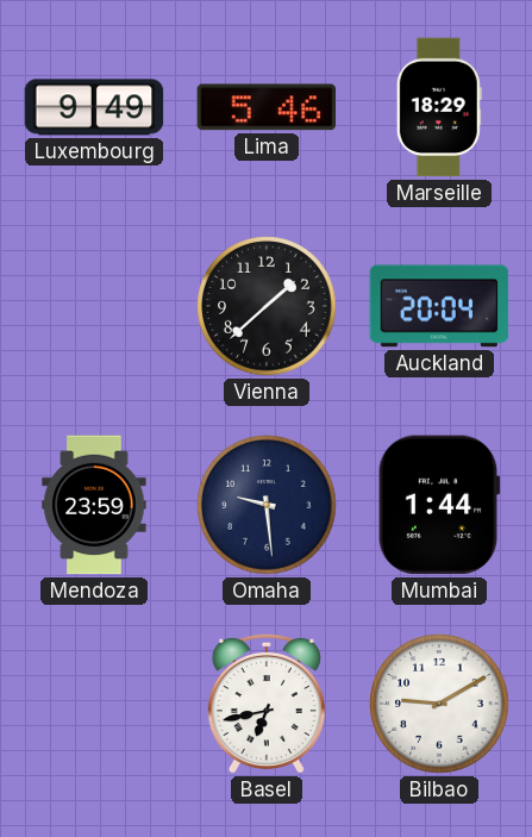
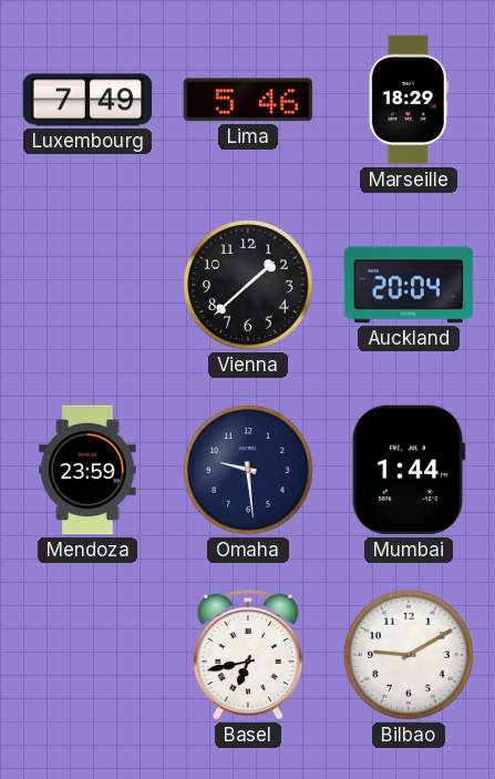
Luxembourg: 9:49 -> 7:49
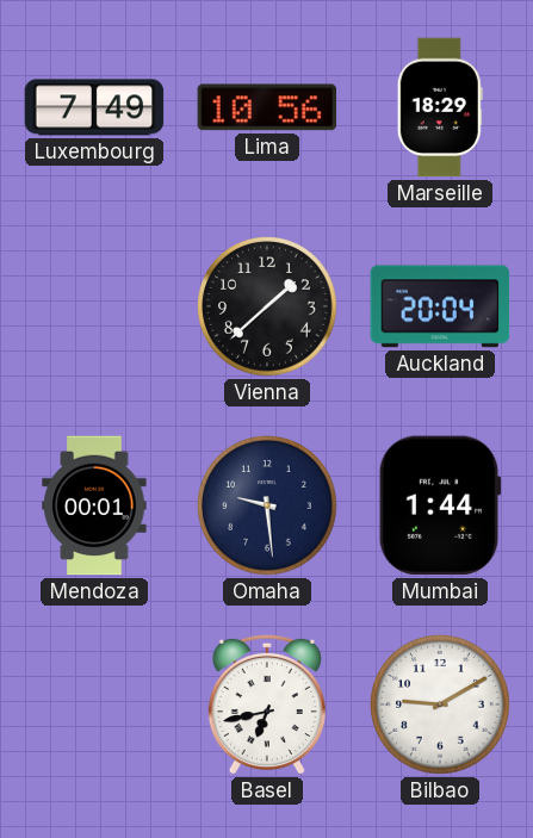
Lima: 5:46 -> 10:56
Mendoza: 23:59 -> 00:01
